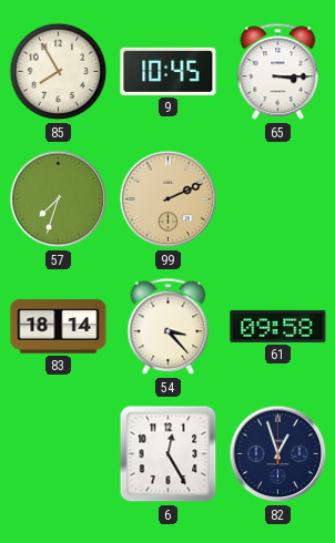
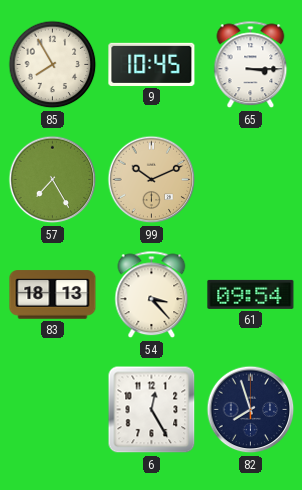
57: 7:33 -> 7:25
99: 2:11 -> 10:11
83: 18:14 -> 18:13
61: 09:58 -> 09:54
82: 12:57 -> 7:57
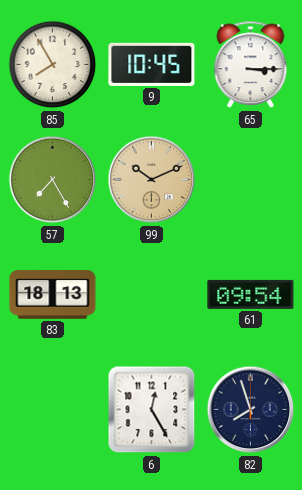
54: 3:23 -> none
